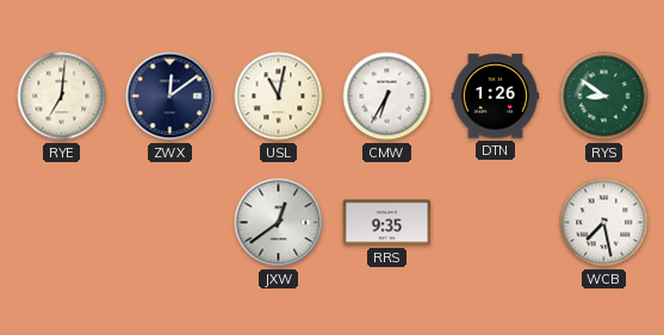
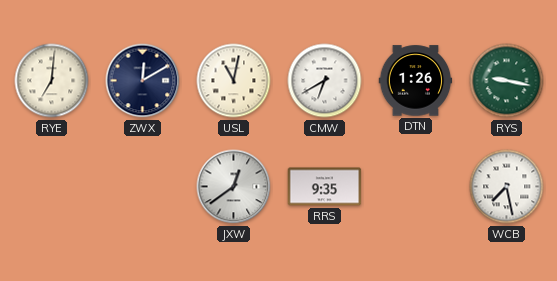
ZWX: 12:09 -> 12:10
CMW: 6:35 -> 6:40
RYS: 8:51 -> 9:17
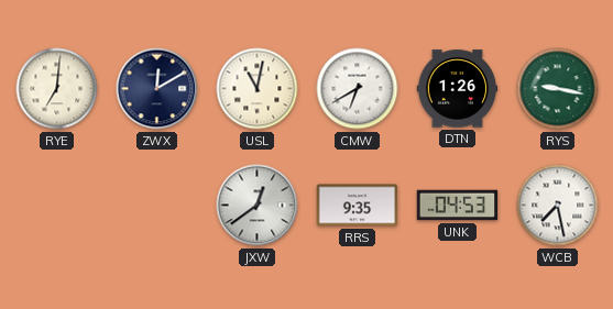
UNK: none -> 04:53
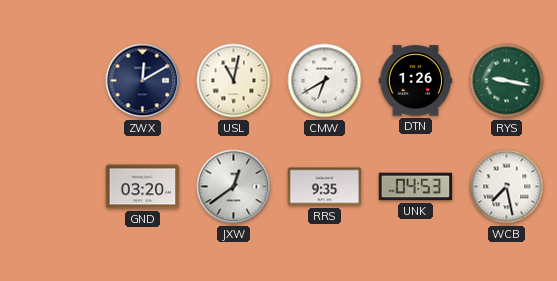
RYE: 7:01 -> none
GND: none -> 03:20
